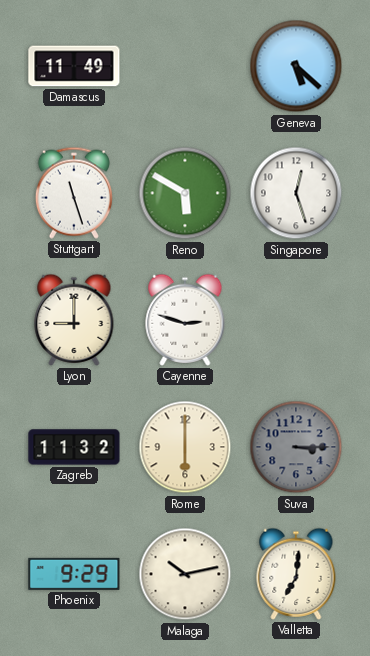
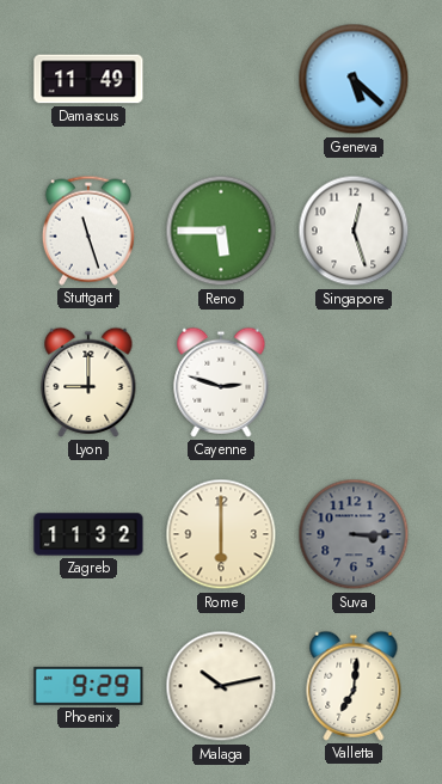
Reno: 5:50 -> 5:45
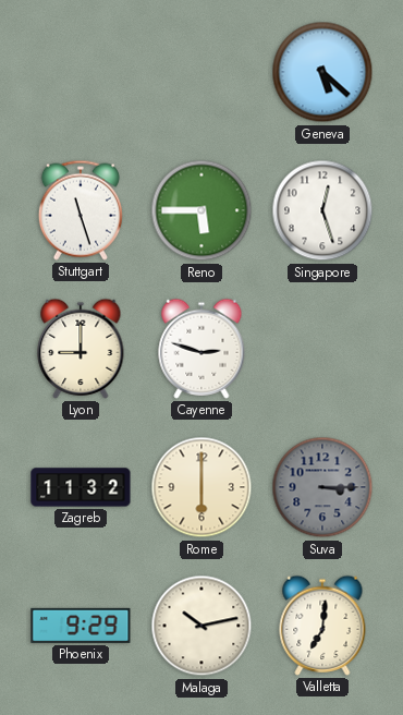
Damascus: 11:49 -> none
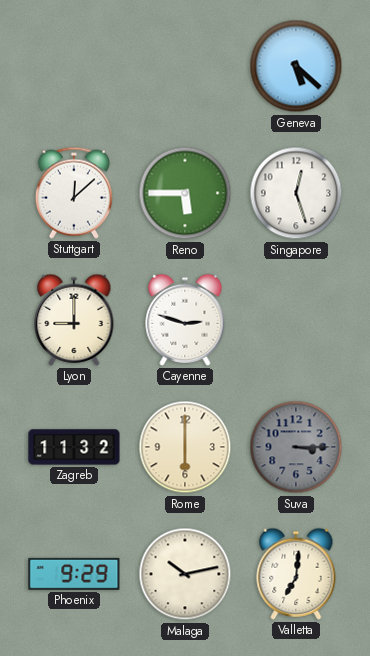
Stuttgart: 11:27 -> 12:08
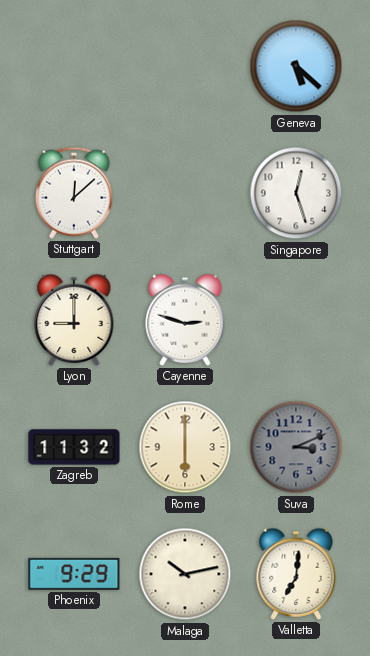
Reno: 5:45 -> none
Suva: 3:15 -> 3:11
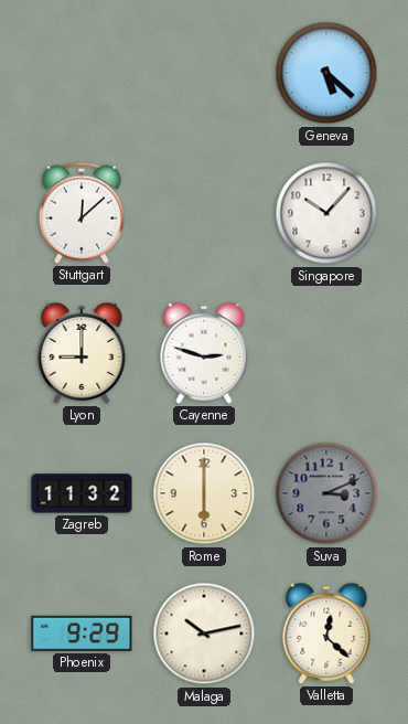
Singapore: 12:27 -> 10:07
Valletta: 7:01 -> 12:22
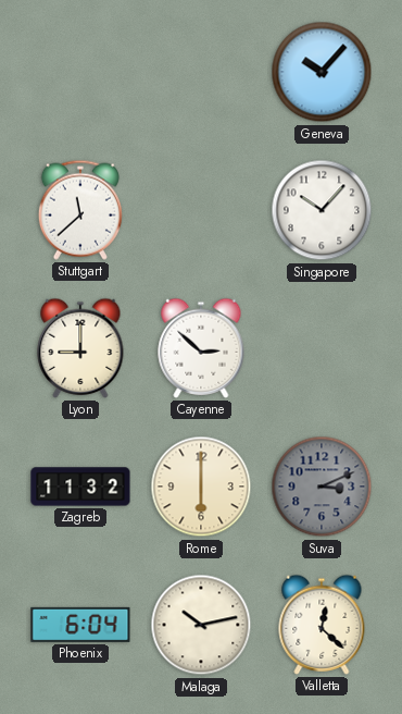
Geneva: 5:22 -> 10:07
Stuttgart: 12:08 -> 11:38
Cayenne: 2:48 -> 2:52
Phoenix: 9:29 -> 6:04
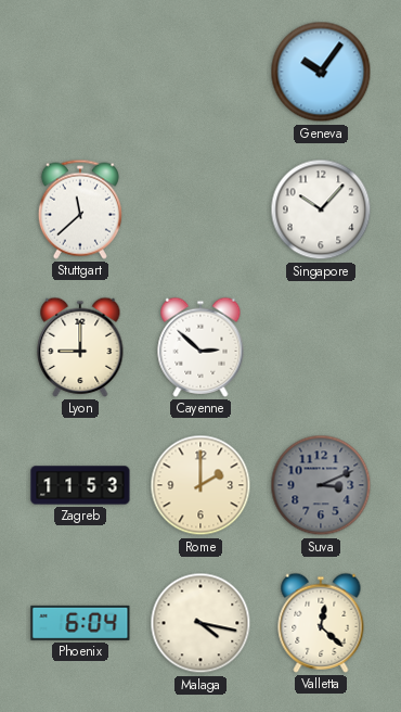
Geneva: 10:07 -> 10:06
Zagreb: 11:32 -> 11:53
Rome: 6:00 -> 2:00
Malaga: 10:13 -> 4:17
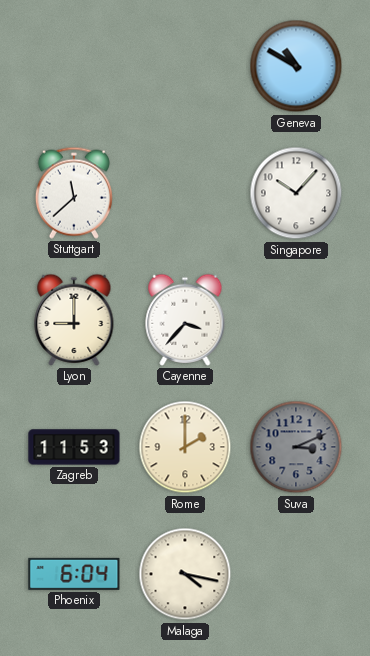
Geneva: 10:06 -> 10:50
Cayenne: 2:52 -> 3:37
Valletta: 12:22 -> none
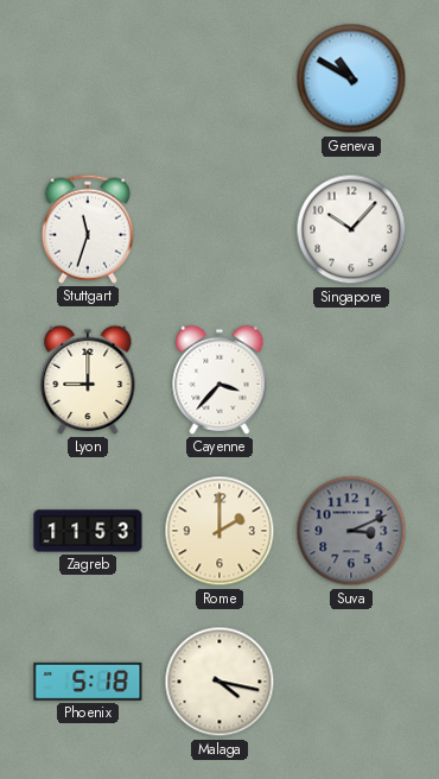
Stuttgart: 11:38 -> 11:33
Phoenix: 6:04 -> 5:18
